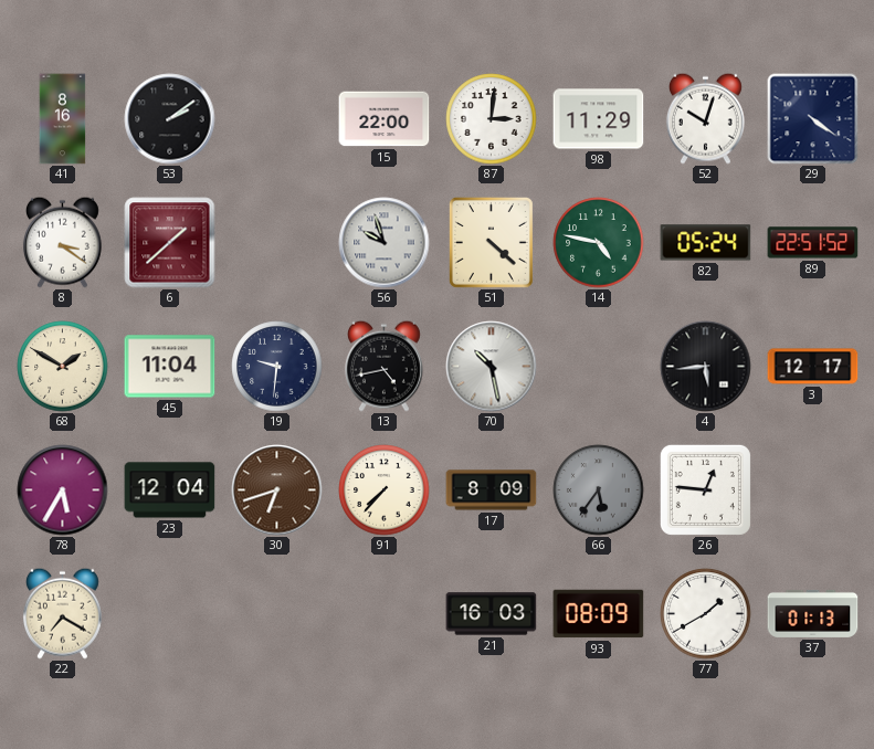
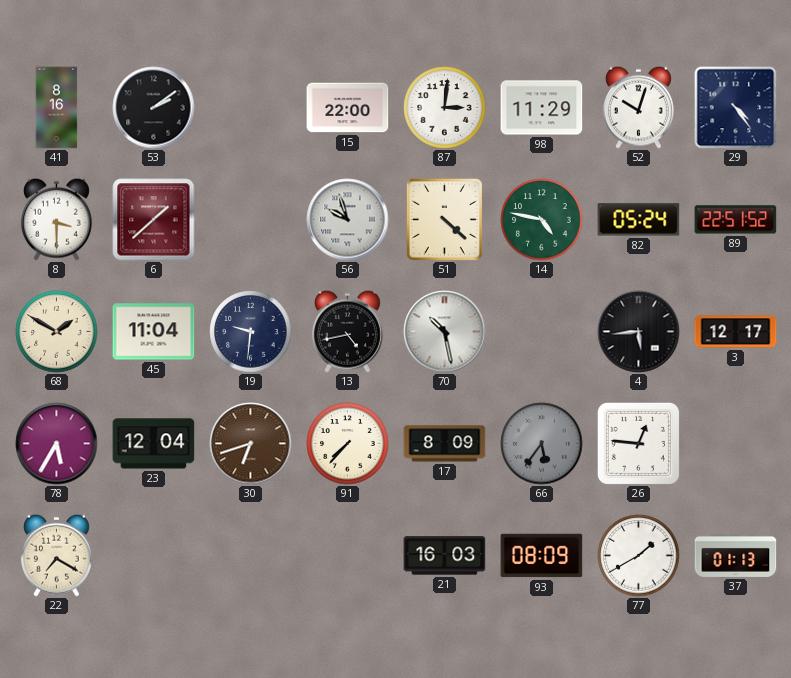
29: 4:21 -> 4:24
8: 3:21 -> 3:30
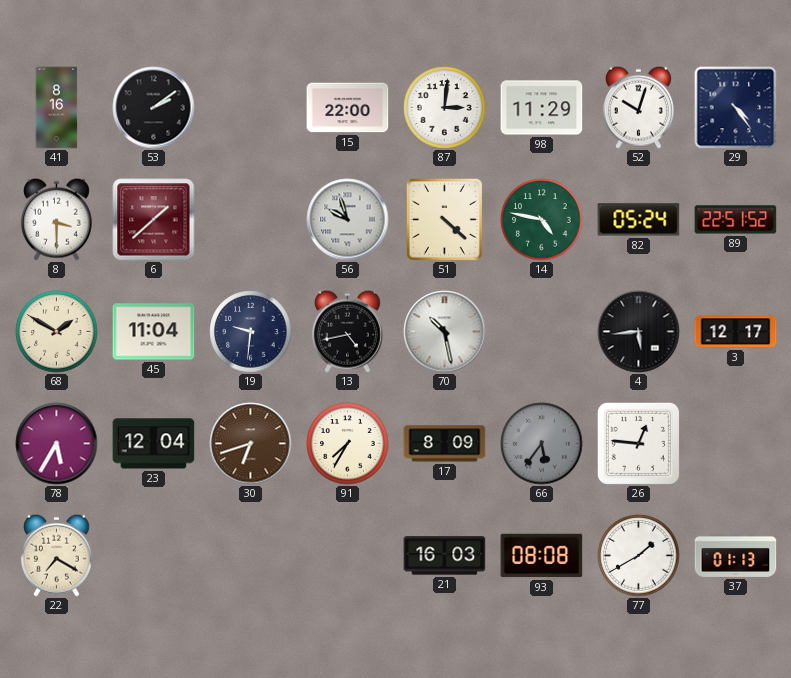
91: 7:37 -> 7:35
93: 08:09 -> 08:08
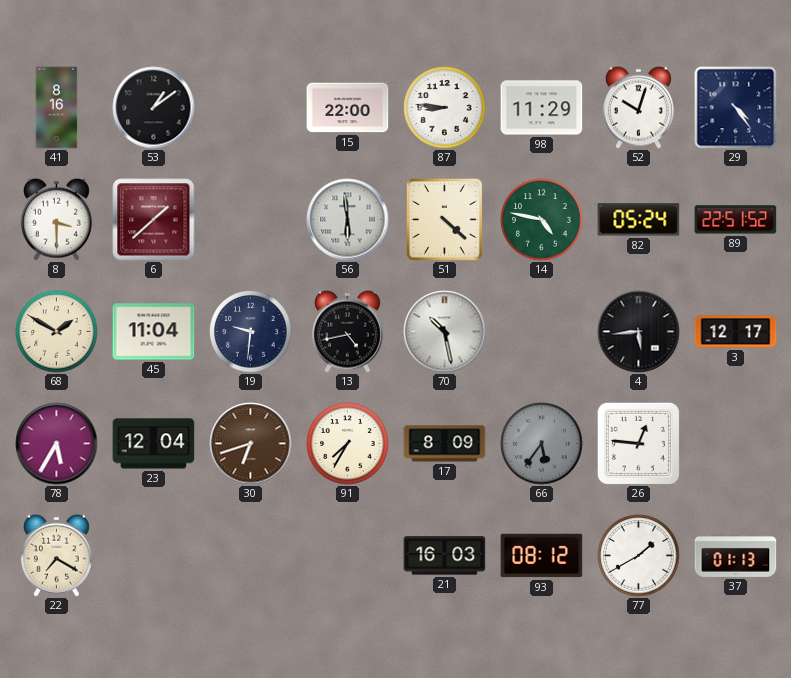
53: 2:09 -> 1:09
87: 3:01 -> 8:46
56: 9:57 -> 5:59
93: 08:08 -> 08:12
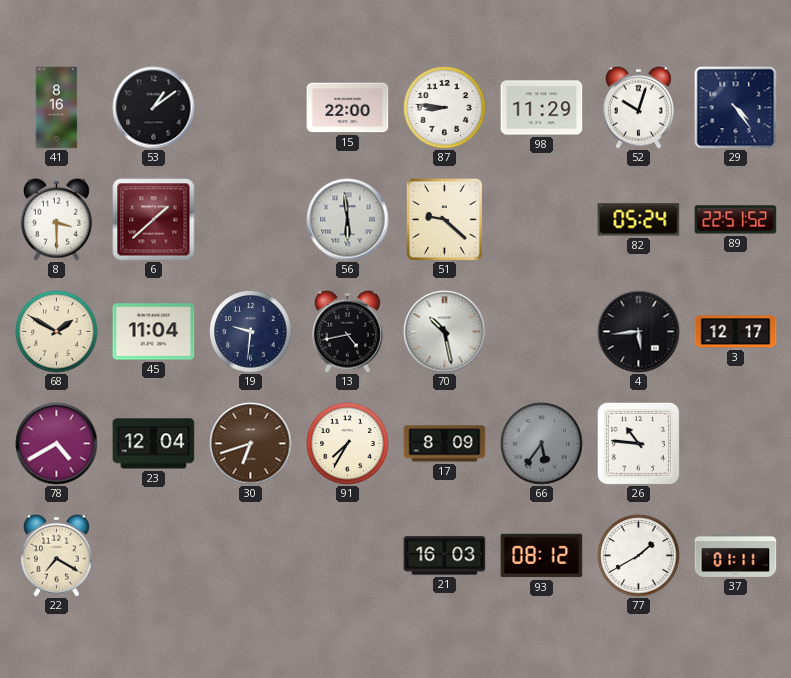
51: 4:22 -> 9:22
14: 4:47 -> none
78: 5:35 -> 4:40
26: 12:46 -> 10:46
37: 01:13 -> 01:11
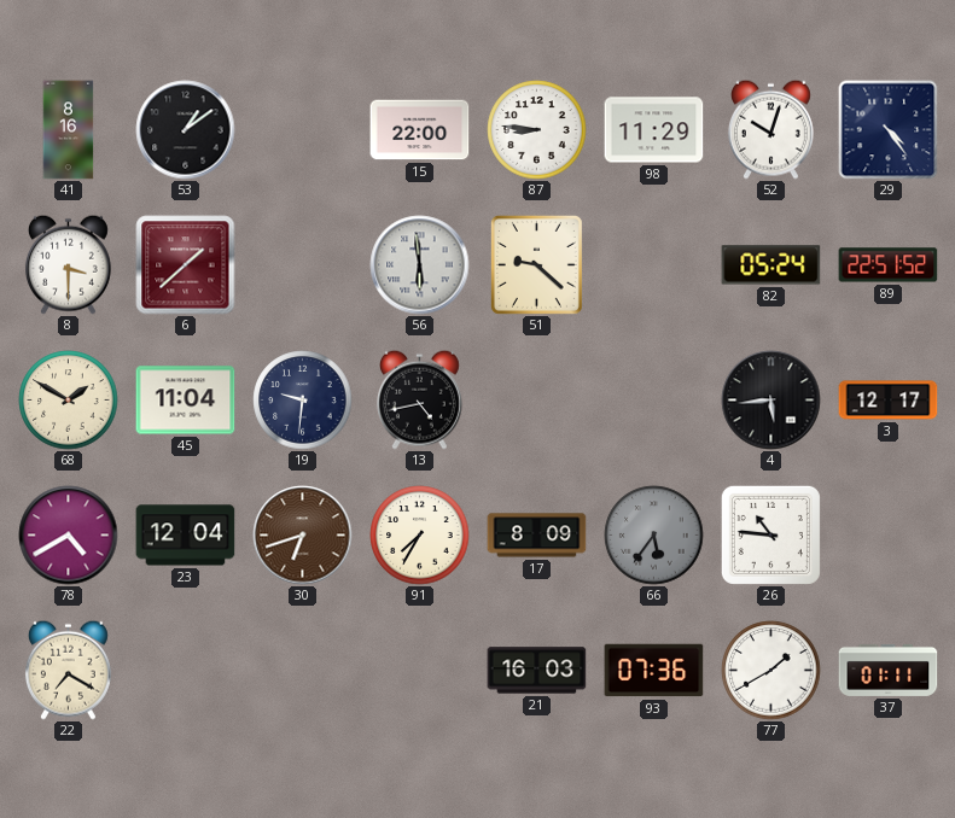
70: 10:28 -> none
93: 08:12 -> 07:36
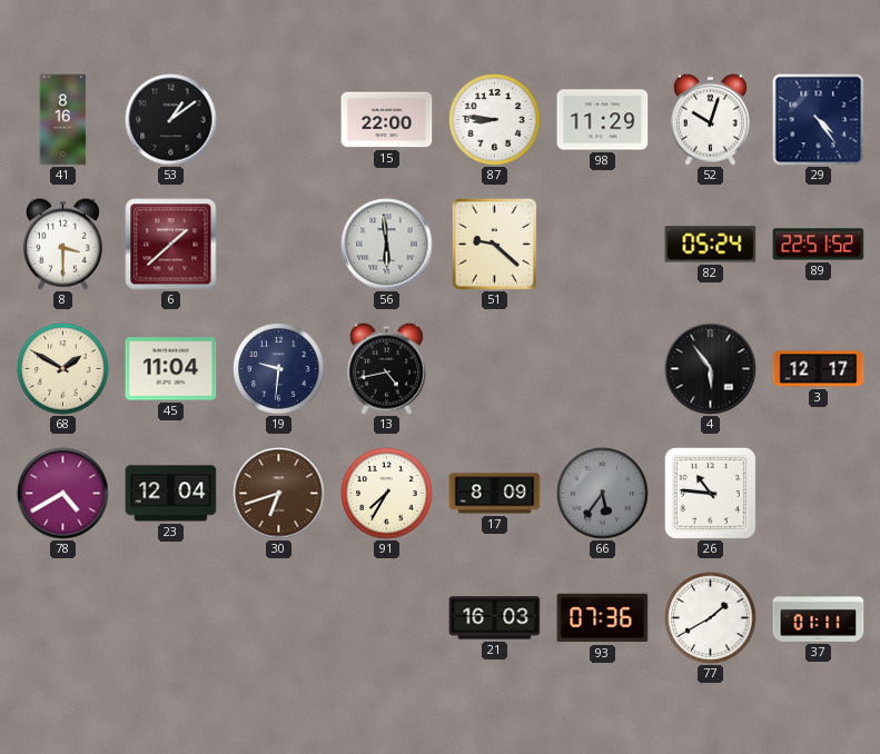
4: 5:44 -> 5:54
22: 7:20 -> none
